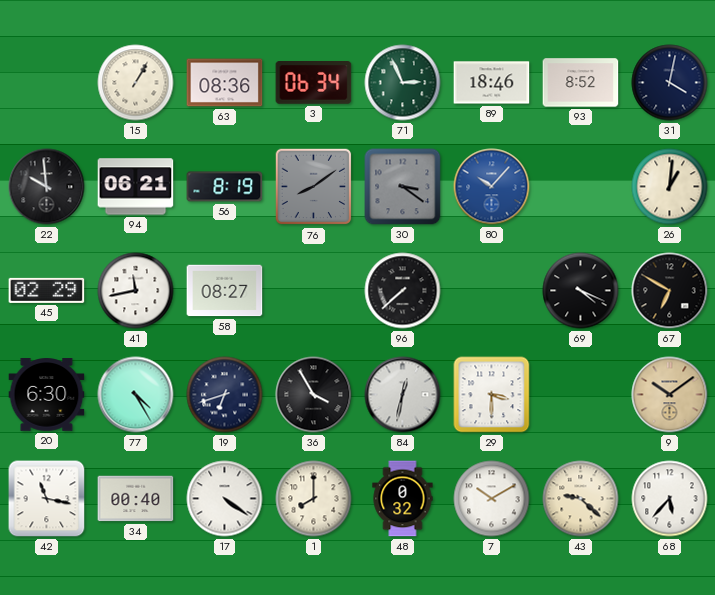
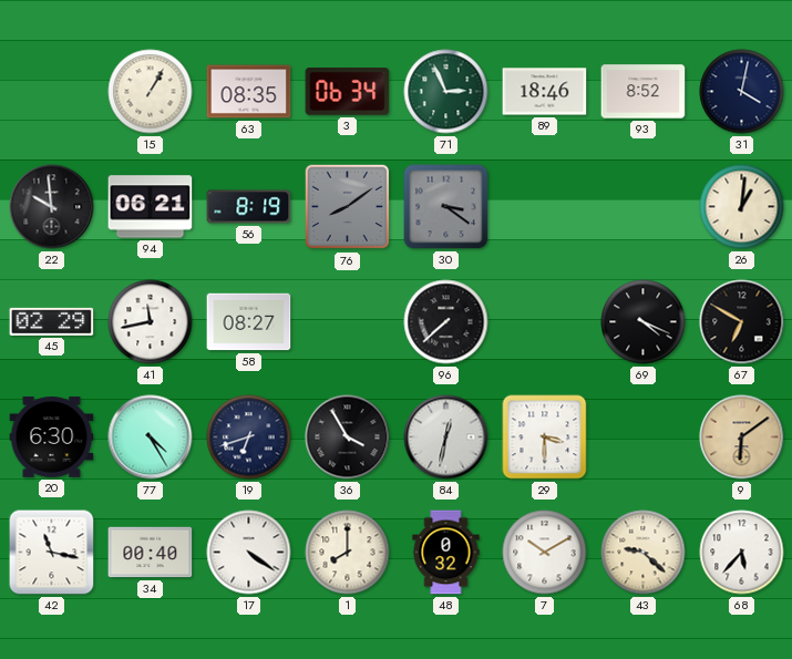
63: 08:36 -> 08:35
80: 10:07 -> none
9: 10:09 -> 6:09
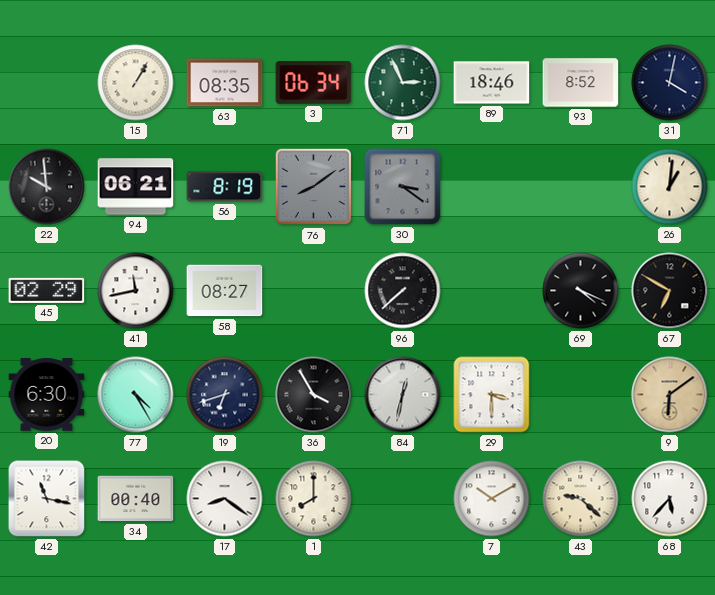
17: 4:21 -> 8:21
48: 0:32 -> none
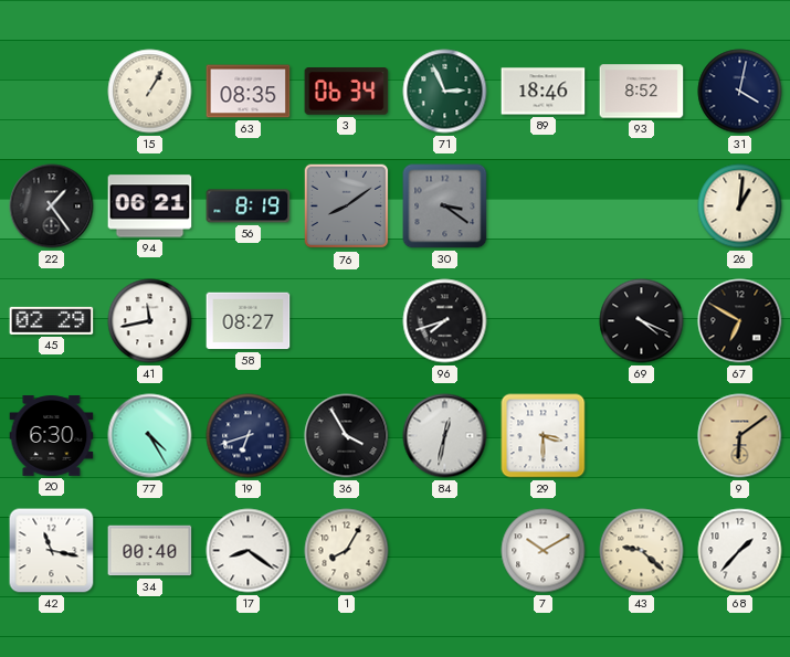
22: 9:59 -> 1:24
96: 7:38 -> 7:42
1: 8:00 -> 8:05
68: 5:37 -> 1:37
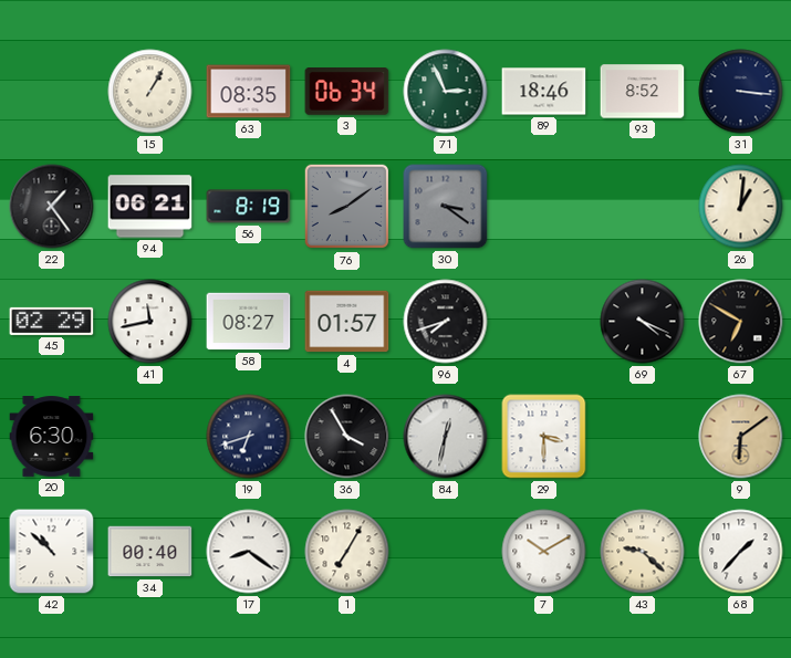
31: 4:02 -> 3:16
4: none -> 01:57
77: 4:25 -> none
42: 11:17 -> 10:52
1: 8:05 -> 7:05
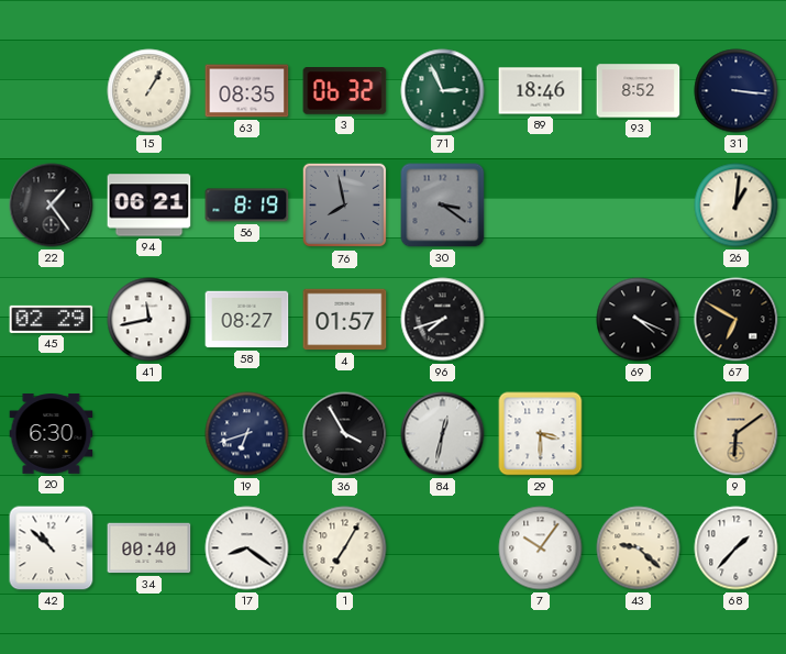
3: 06:34 -> 06:32
76: 8:09 -> 7:58
7: 10:10 -> 10:06
